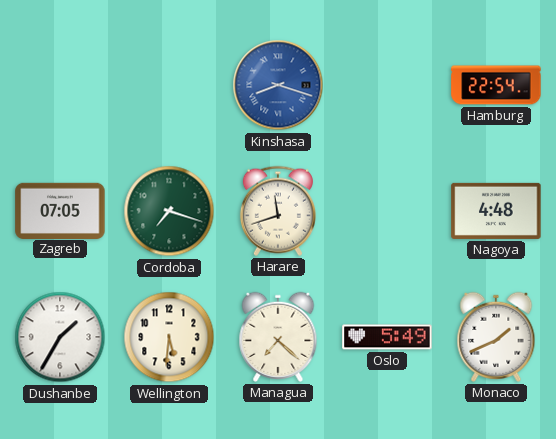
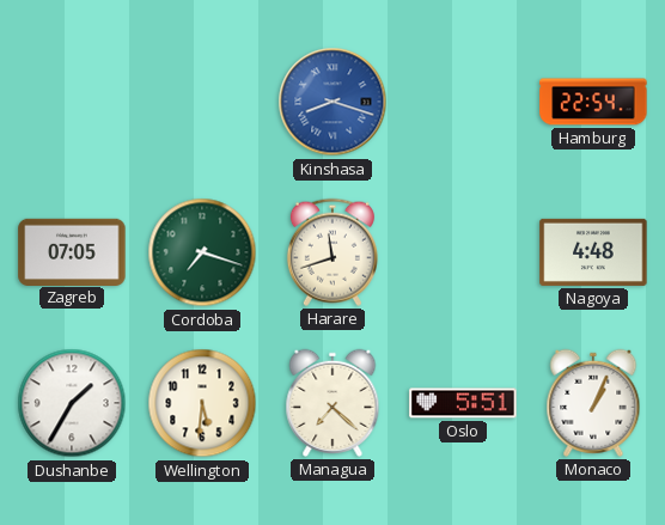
Oslo: 5:49 -> 5:51
Monaco: 1:41 -> 1:04
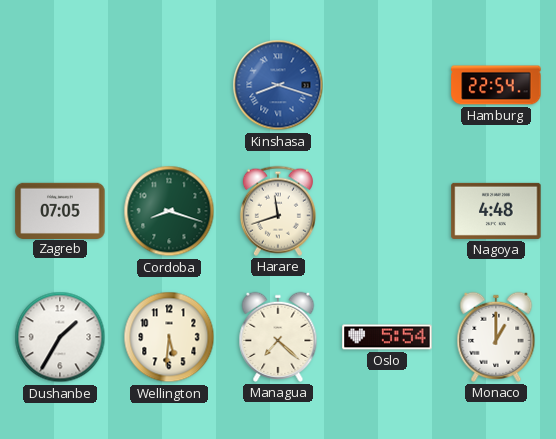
Cordoba: 7:18 -> 8:18
Oslo: 5:51 -> 5:54
Monaco: 1:04 -> 1:00
